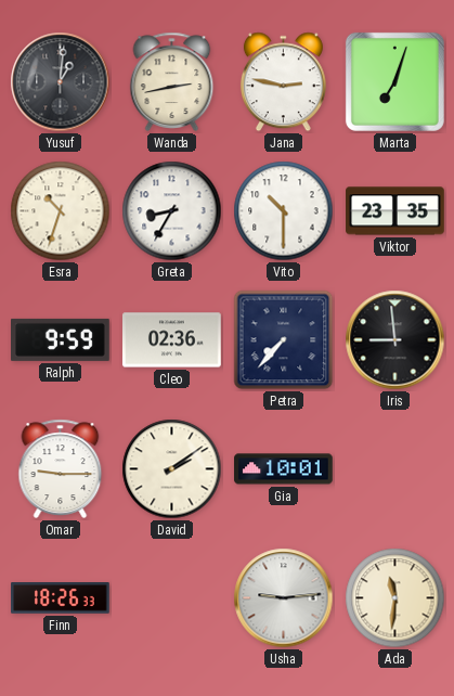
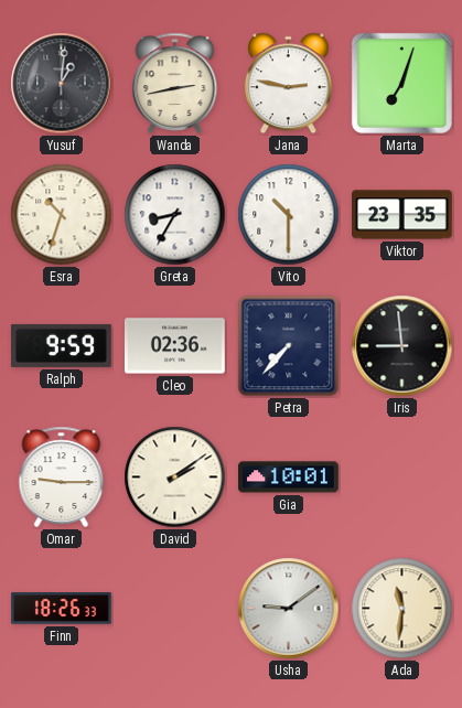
Usha: 9:14 -> 9:09
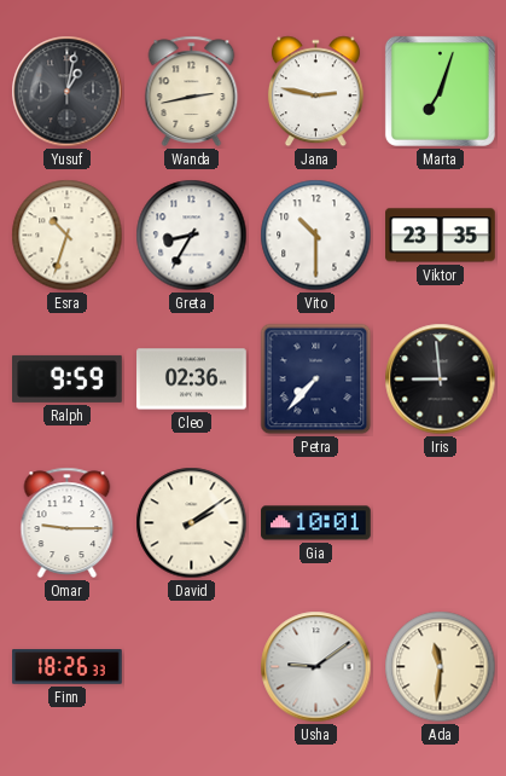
Yusuf: 1:01 -> 1:02
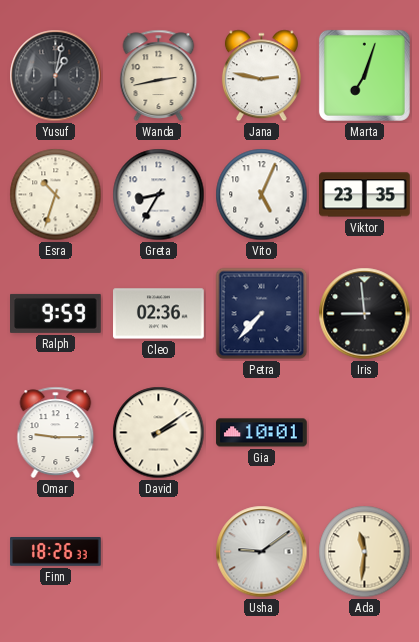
Vito: 10:30 -> 5:04
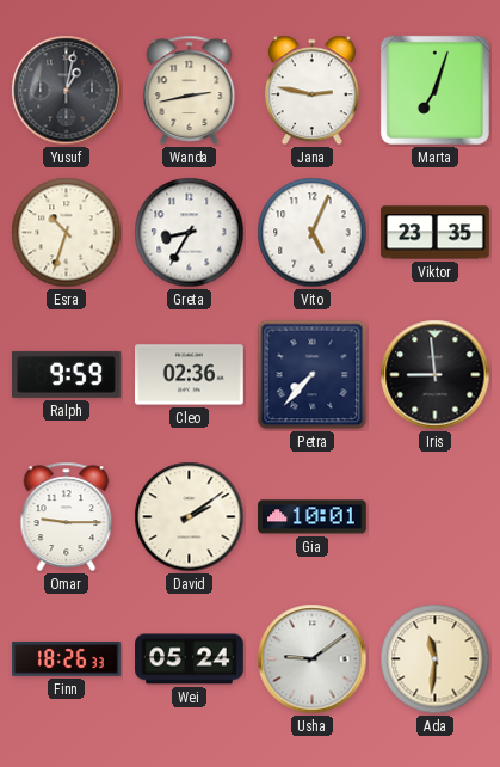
Wei: none -> 05:24
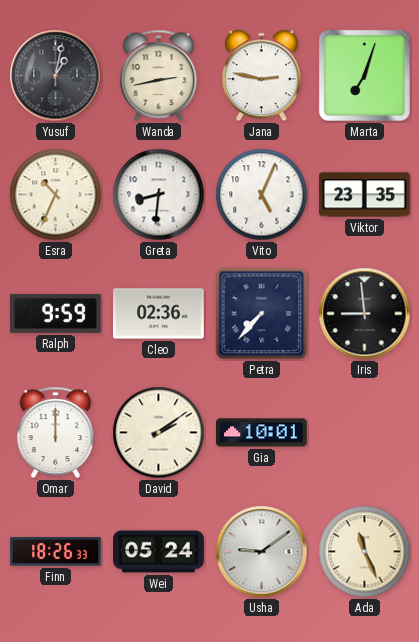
Esra: 10:33 -> 10:34
Greta: 8:35 -> 8:31
Omar: 9:15 -> 12:00
Ada: 11:31 -> 11:26
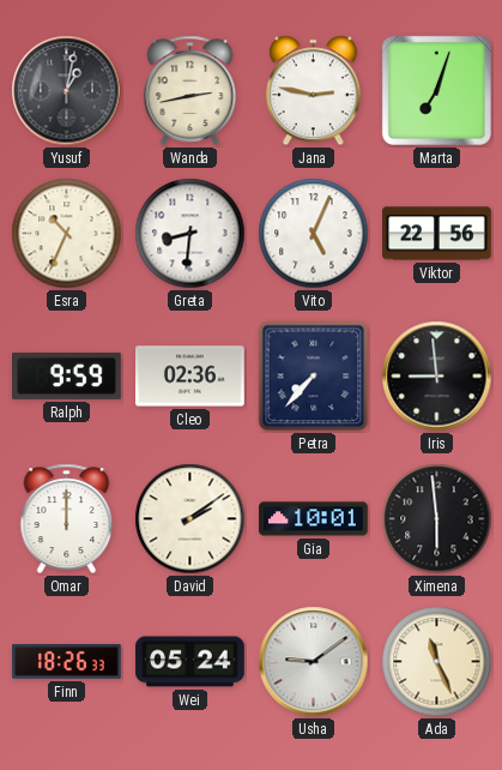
Viktor: 23:35 -> 22:56
Ximena: none -> 5:59
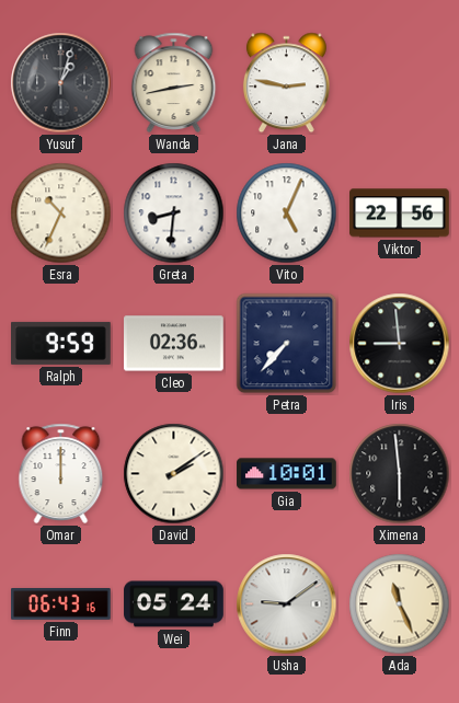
Yusuf: 1:02 -> 1:03
Marta: 7:03 -> none
Finn: 18:26 -> 06:43
